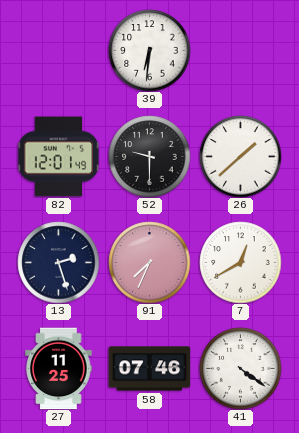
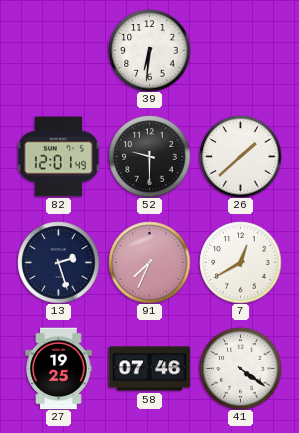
27: 11:25 -> 19:25
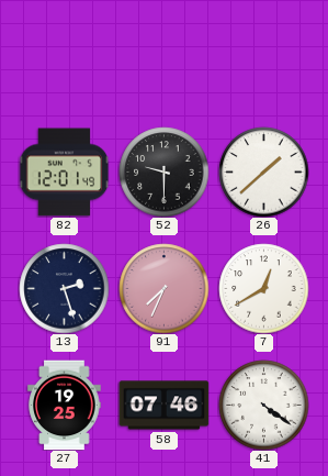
39: 6:31 -> none
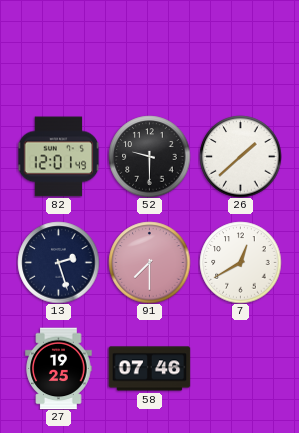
91: 7:34 -> 7:30
41: 4:21 -> none
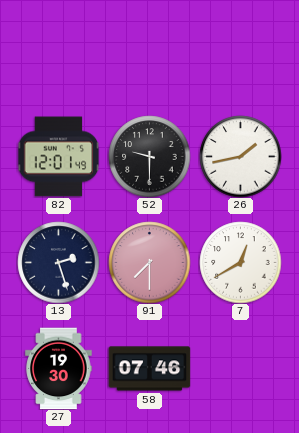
26: 1:38 -> 1:43
27: 19:25 -> 19:30
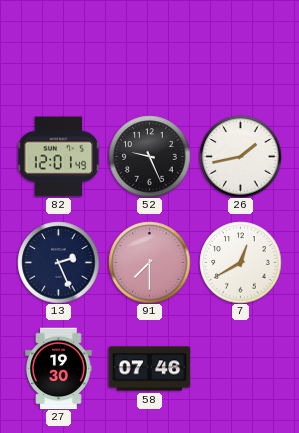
52: 9:30 -> 9:26
13: 2:27 -> 2:26
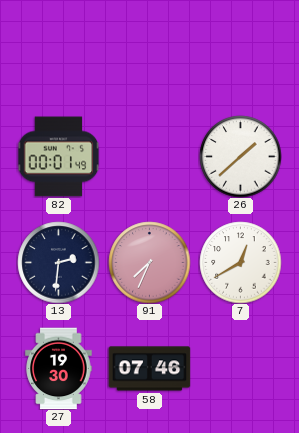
82: 12:01 -> 00:01
52: 9:26 -> none
26: 1:43 -> 1:38
13: 2:26 -> 2:31
91: 7:30 -> 7:34
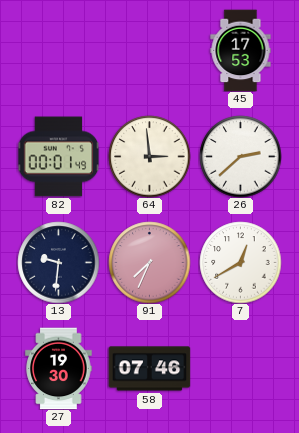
45: none -> 17:53
64: none -> 2:59
26: 1:38 -> 2:38
13: 2:31 -> 9:31
